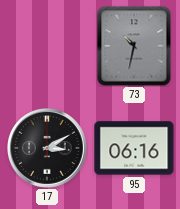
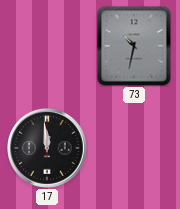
17: 3:10 -> 11:59
95: 06:16 -> none
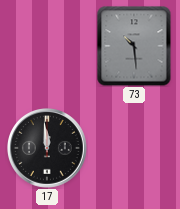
73: 10:32 -> 10:29
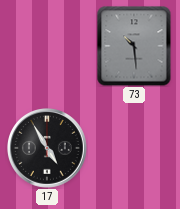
17: 11:59 -> 4:55
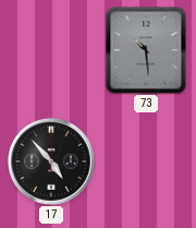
17: 4:55 -> 4:53
